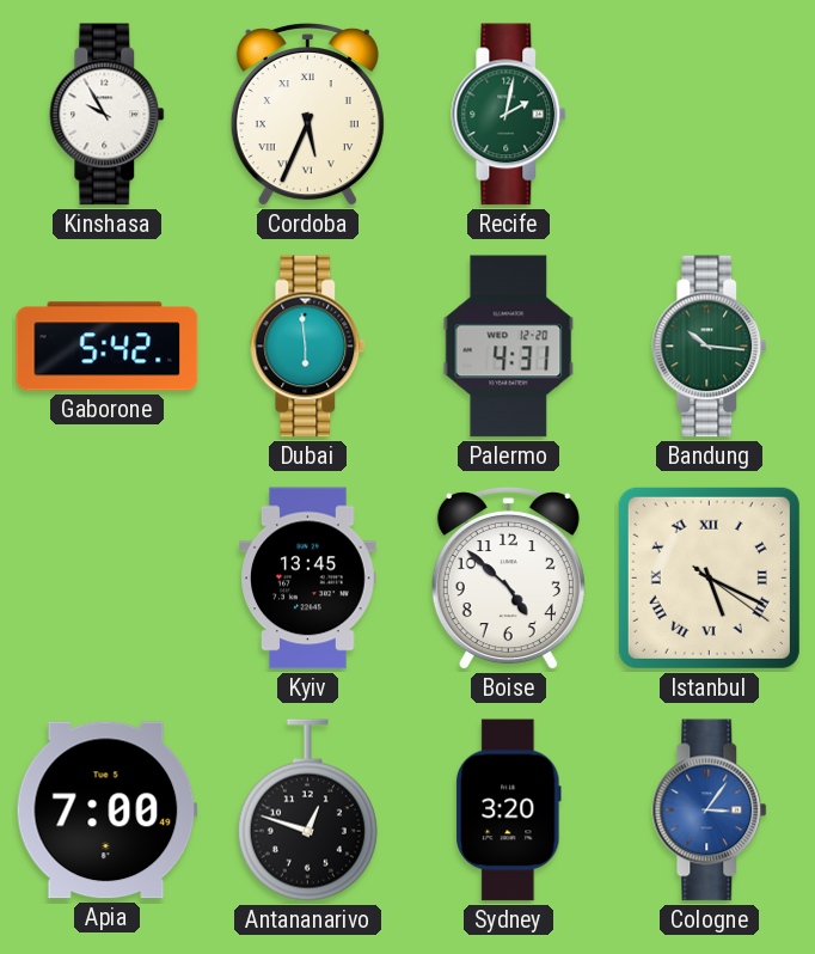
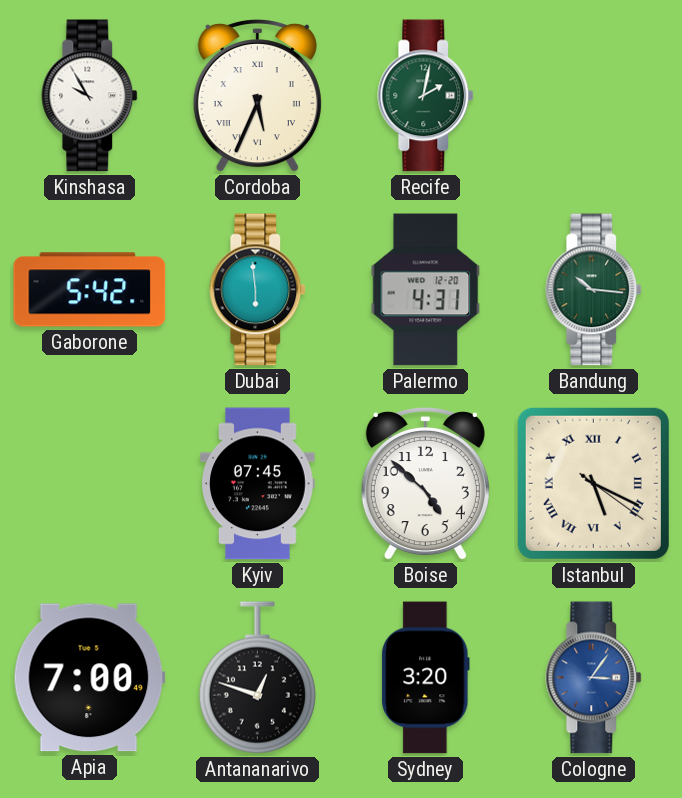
Kyiv: 13:45 -> 07:45
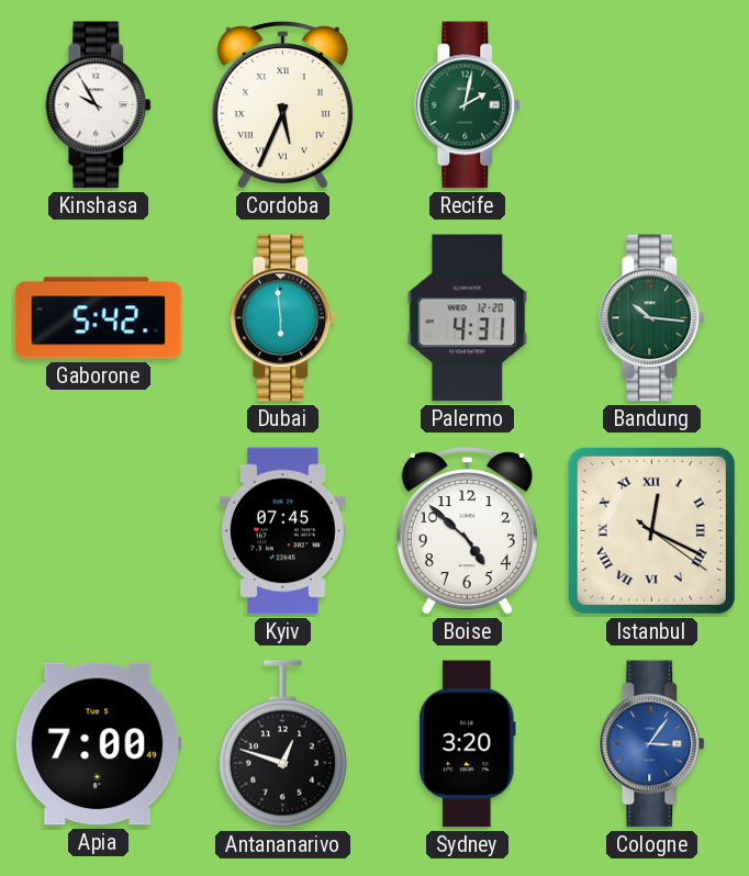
Istanbul: 5:19 -> 12:19
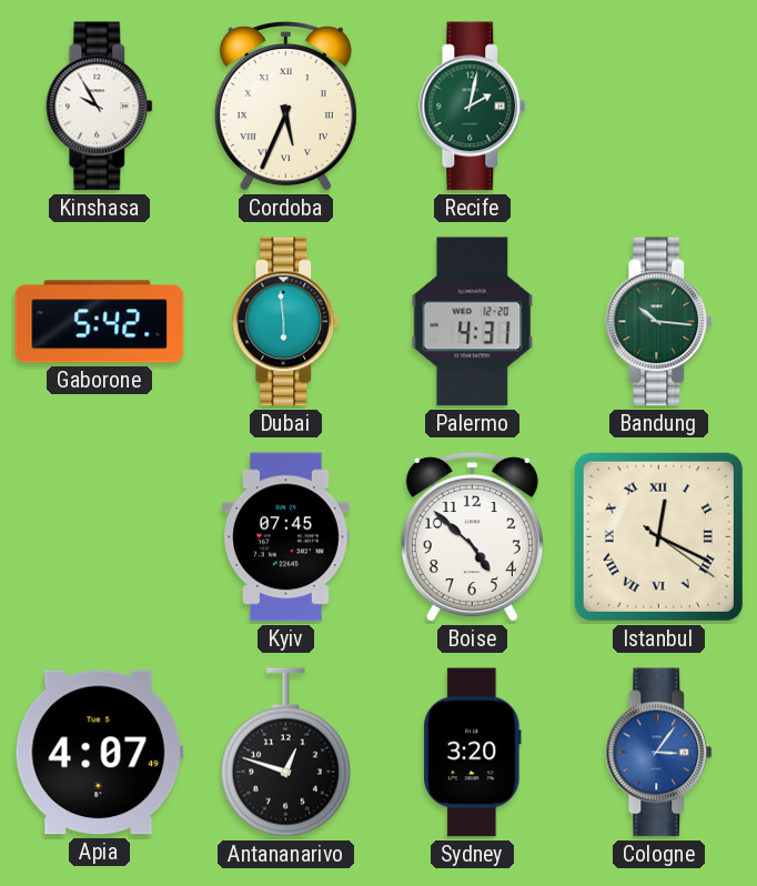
Apia: 7:00 -> 4:07
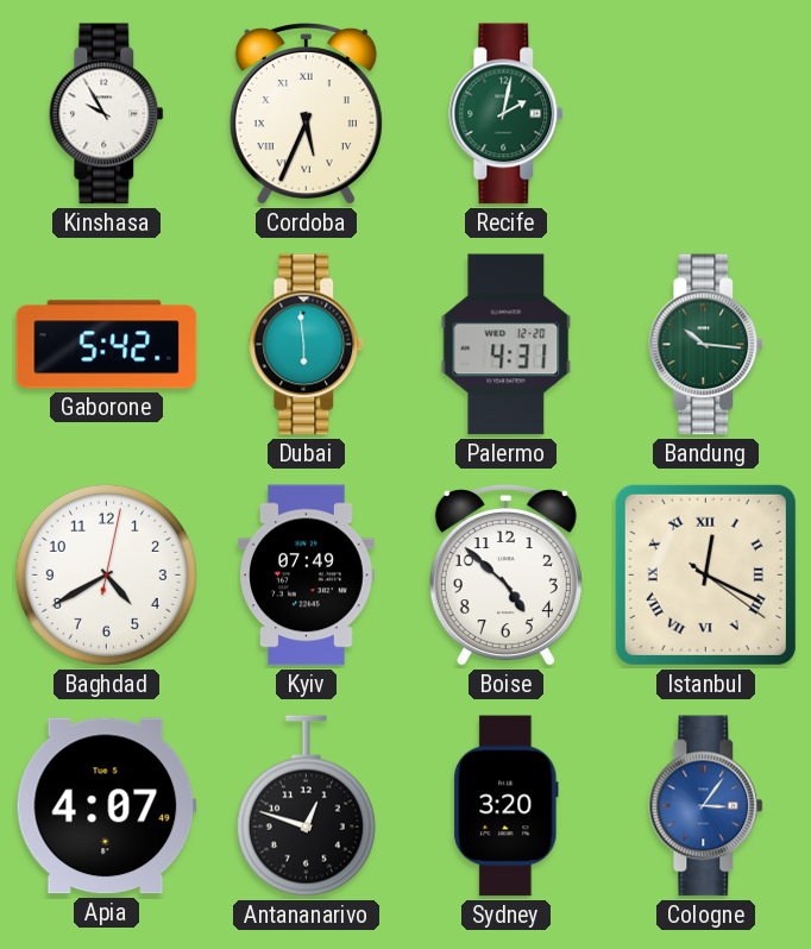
Baghdad: none -> 4:40
Kyiv: 07:45 -> 07:49
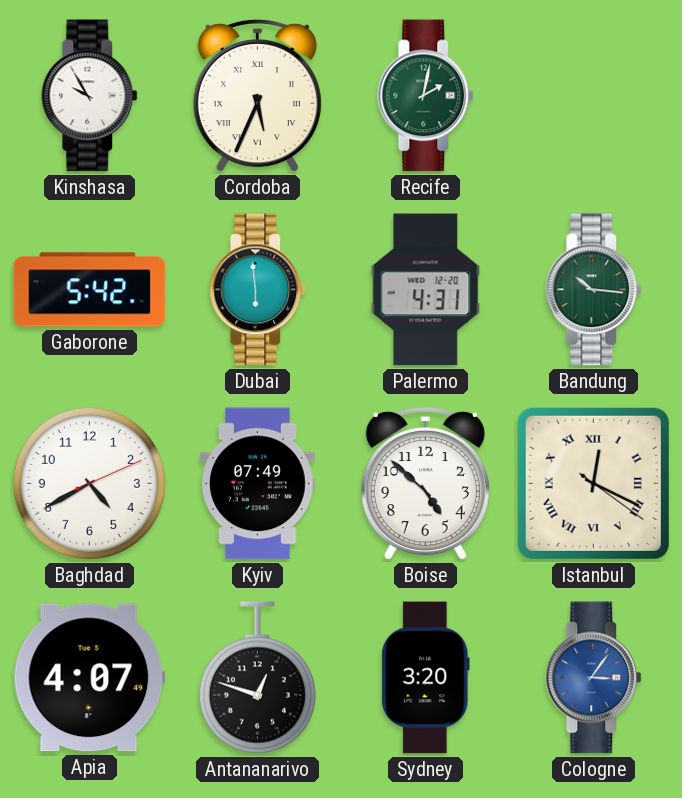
Baghdad: 4:40:02 -> 4:40:11
